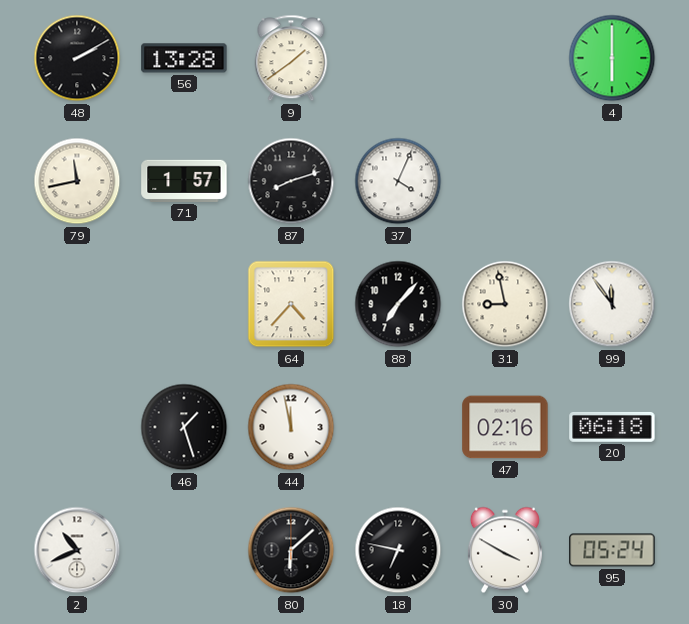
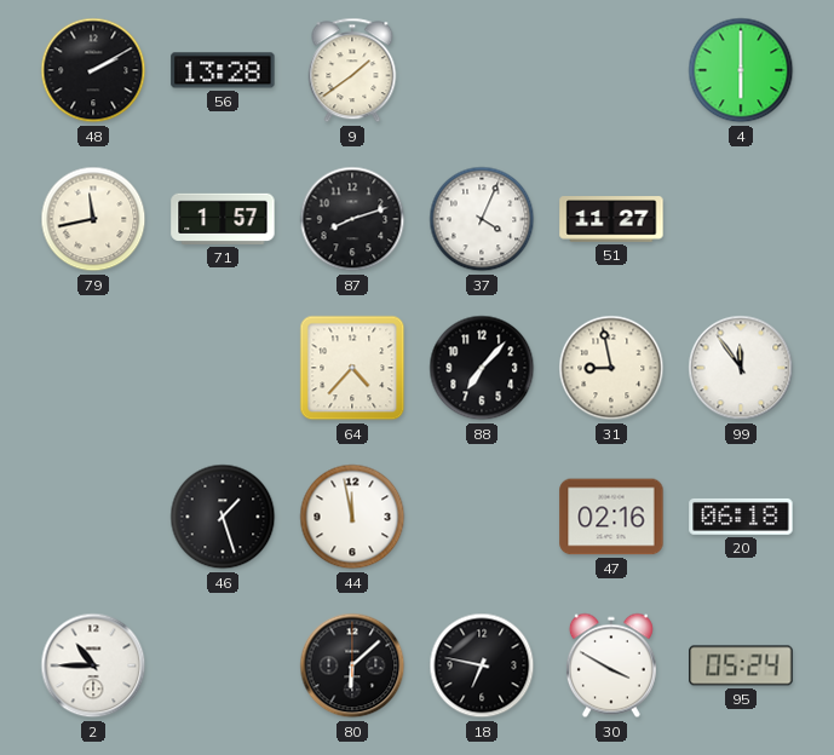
51: none -> 11:27
2: 10:41 -> 10:45
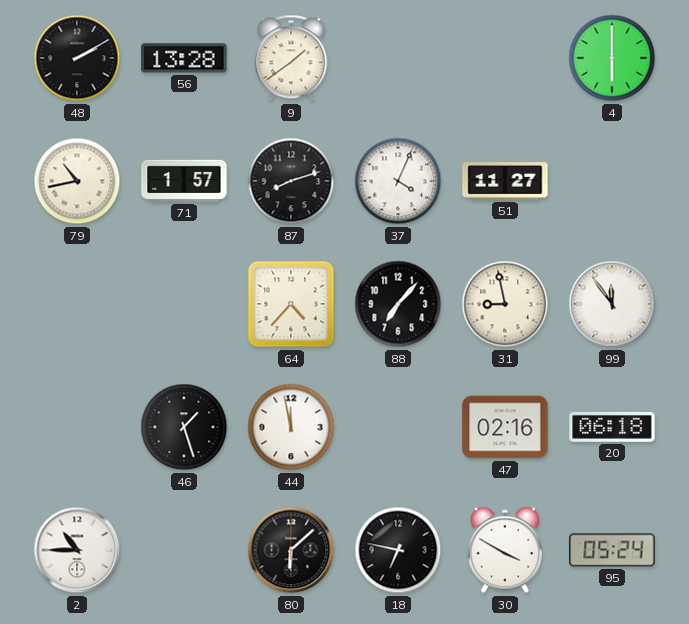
79: 11:43 -> 10:43
